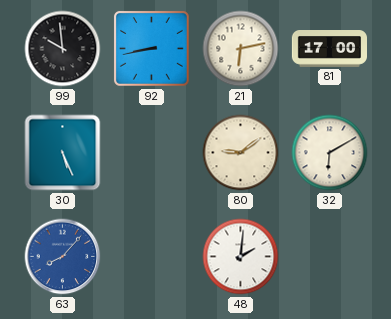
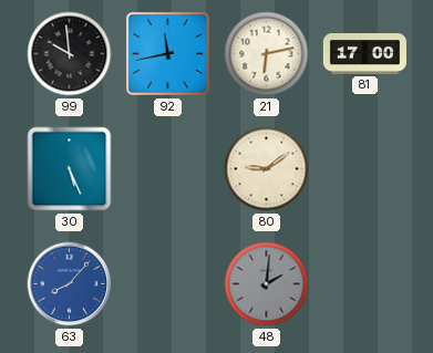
92: 8:43 -> 11:43
32: 6:10 -> none
48 dial: white -> grey
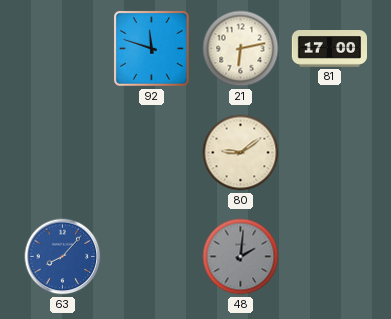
99: 9:59 -> none
92: 11:43 -> 11:48
30: 5:26 -> none
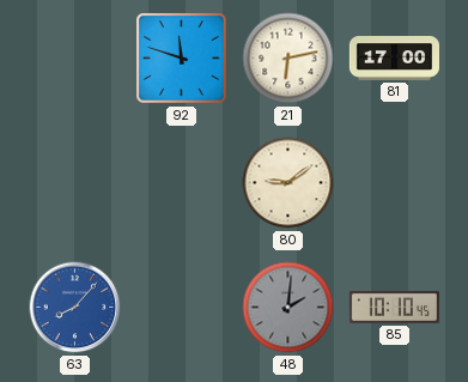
85: none -> 10:10
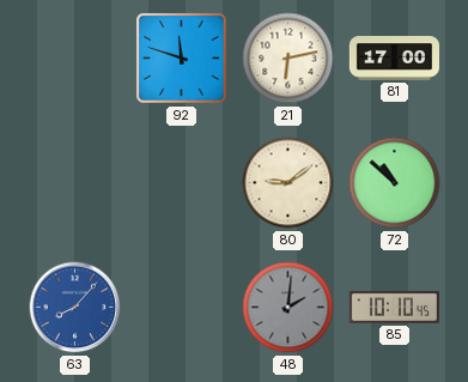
72: none -> 10:52
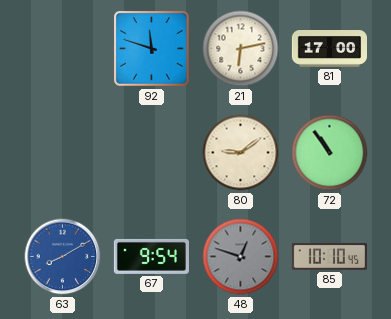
72: 10:52 -> 10:54
63: 8:07 -> 8:10
67: none -> 9:54
48: 2:01 -> 12:48
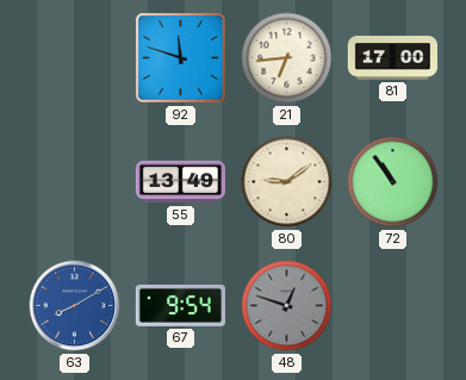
21: 6:13 -> 6:44
55: none -> 13:49
85: 10:10 -> none
